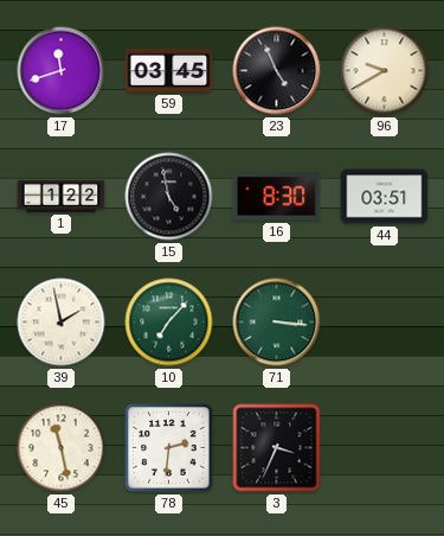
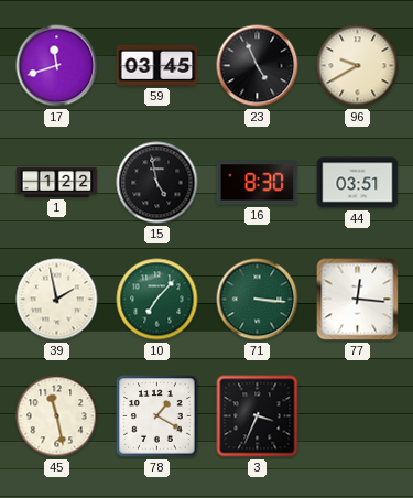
77: none -> 12:16
78: 2:31 -> 1:20
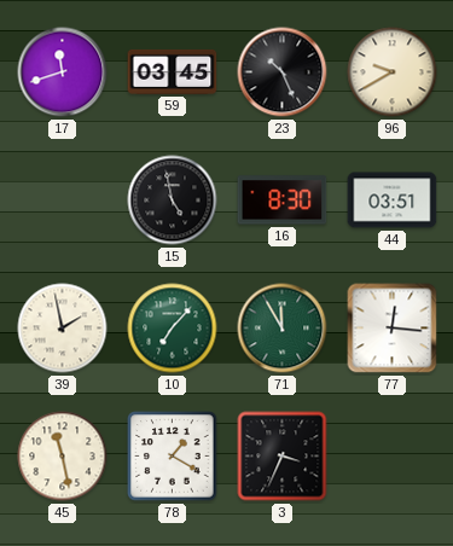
23: 4:56 -> 10:26
1: 1:22 -> none
71: 3:16 -> 11:55
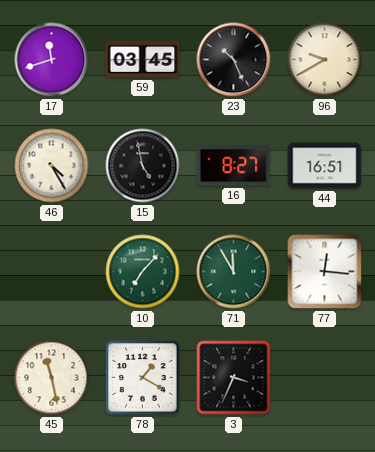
46: none -> 4:25
16: 8:30 -> 8:27
44: 03:51 -> 16:51
39: 1:58 -> none
